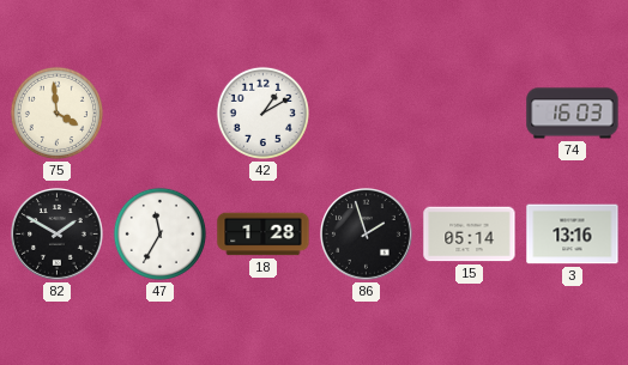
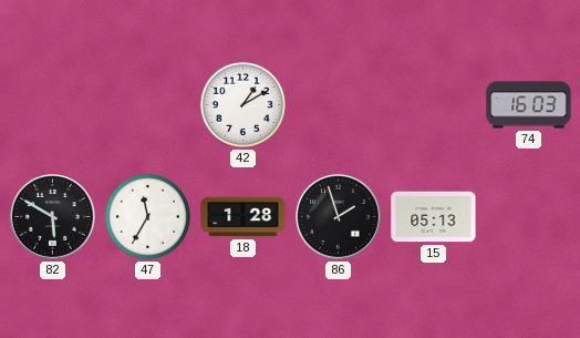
75: 3:59 -> none
82: 1:50 -> 5:50
15: 05:14 -> 05:13
3: 13:16 -> none
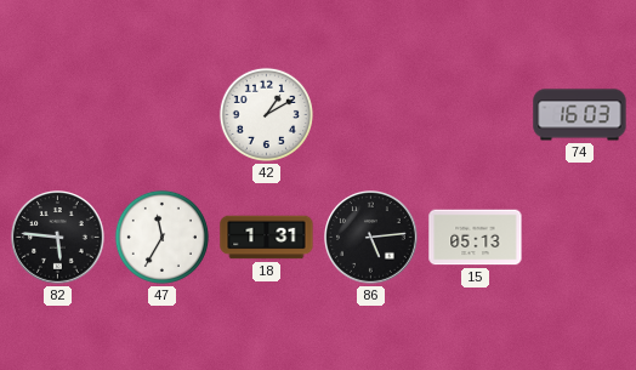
82: 5:50 -> 5:46
18: 1:28 -> 1:31
86: 1:57 -> 5:14
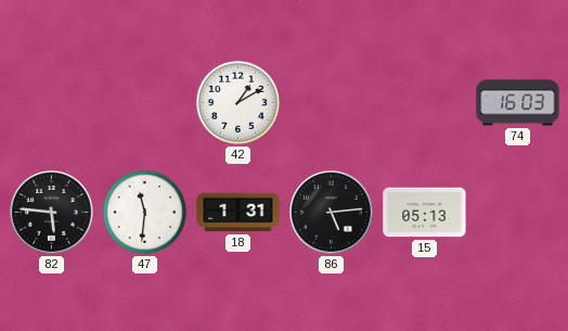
47: 11:35 -> 11:31
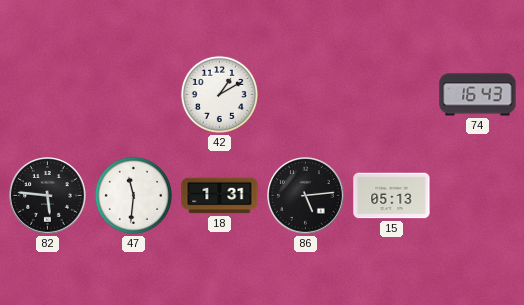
74: 16:03 -> 16:43
